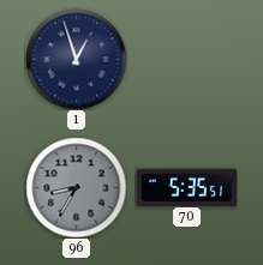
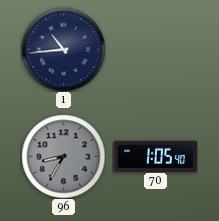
1: 12:57 -> 10:44
70: 5:35 -> 1:05
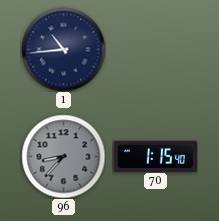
96: 8:35 -> 8:37
70: 1:05 -> 1:15
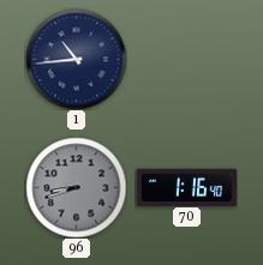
96: 8:37 -> 8:42
70: 1:15 -> 1:16
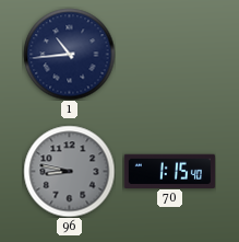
96: 8:42 -> 8:47
70: 1:16 -> 1:15
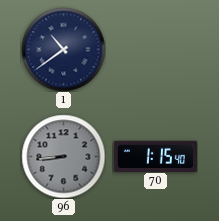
1: 10:44 -> 10:39
96: 8:47 -> 8:44
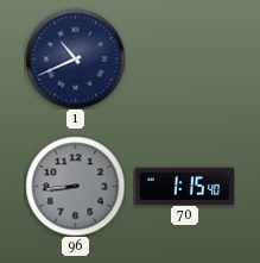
1: 10:39 -> 10:41
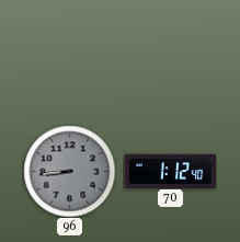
1: 10:41 -> none
70: 1:15 -> 1:12
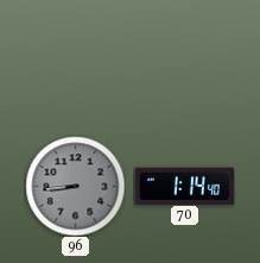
70: 1:12 -> 1:14
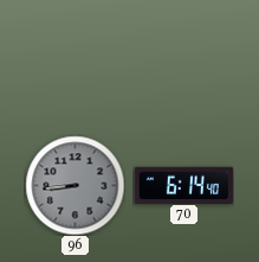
70: 1:14 -> 6:14
